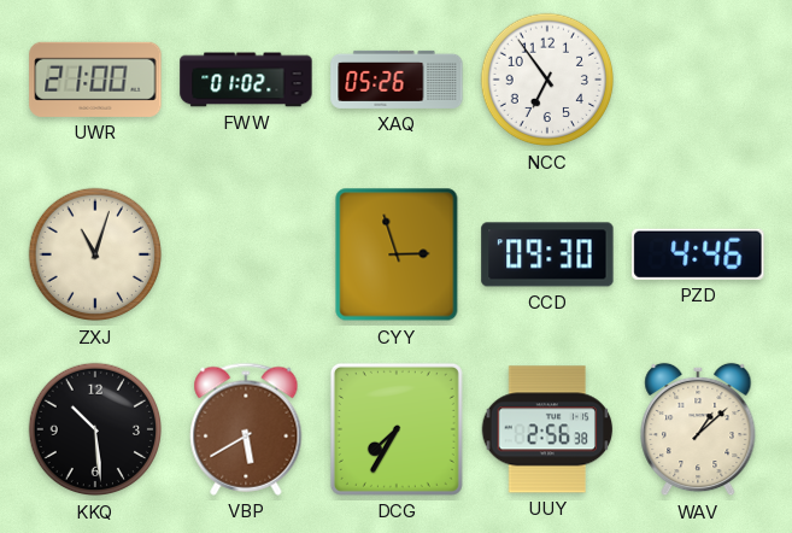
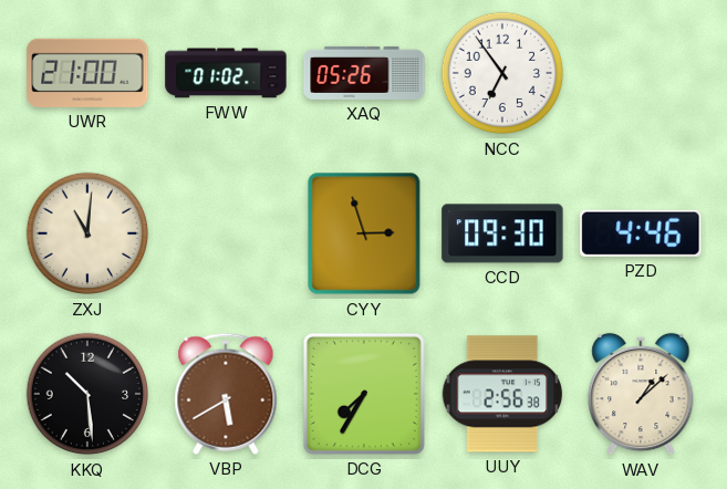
ZXJ: 11:03 -> 11:01
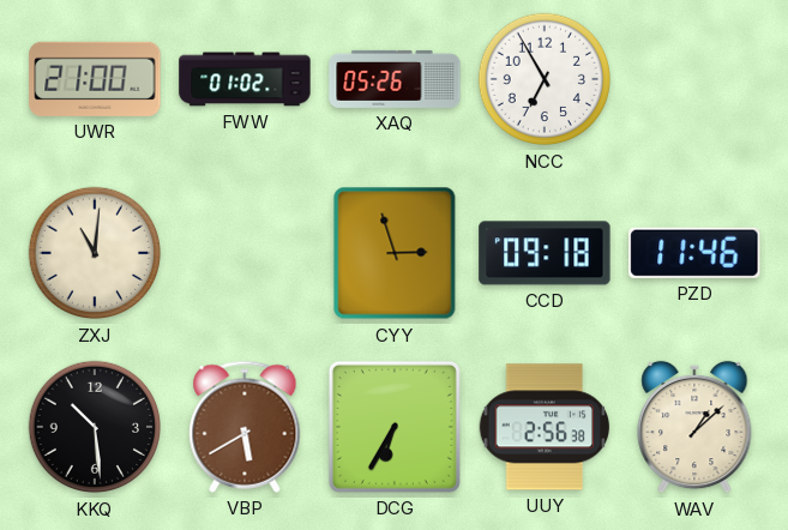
NCC: 6:54 -> 6:55
CCD: 09:30 -> 09:18
PZD: 4:46 -> 11:46
DCG: 7:35 -> 6:35
